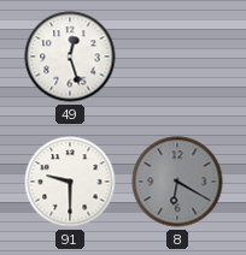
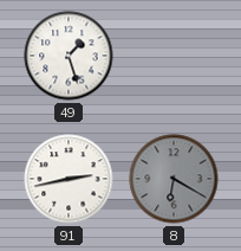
49: 12:27 -> 1:27
91: 9:30 -> 2:43
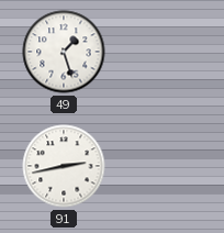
8: 6:20 -> none
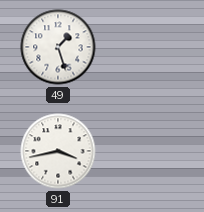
91: 2:43 -> 3:43
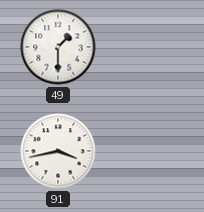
49: 1:27 -> 1:30
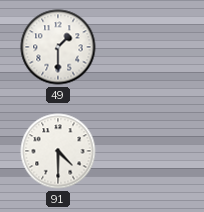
91: 3:43 -> 4:30
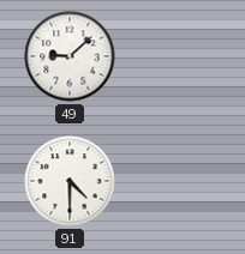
49: 1:30 -> 9:08
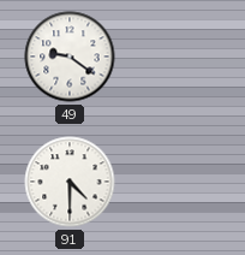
49: 9:08 -> 9:21
